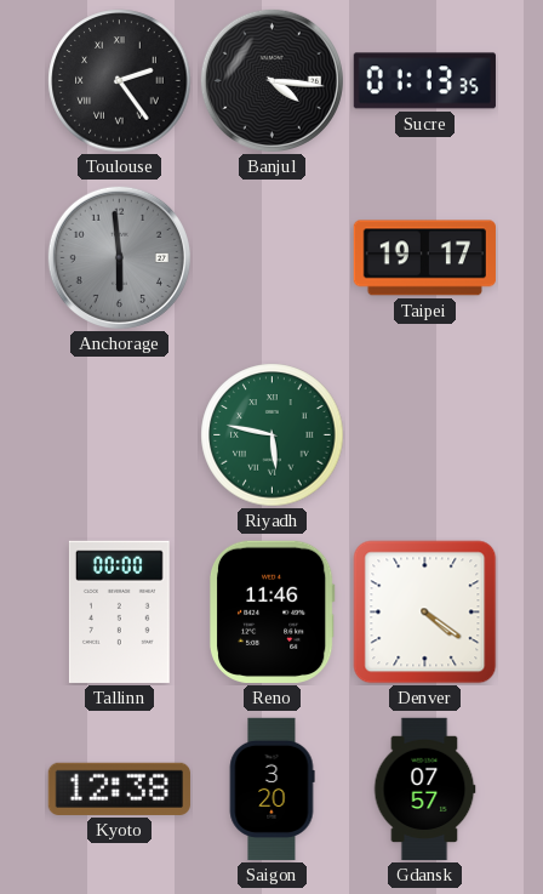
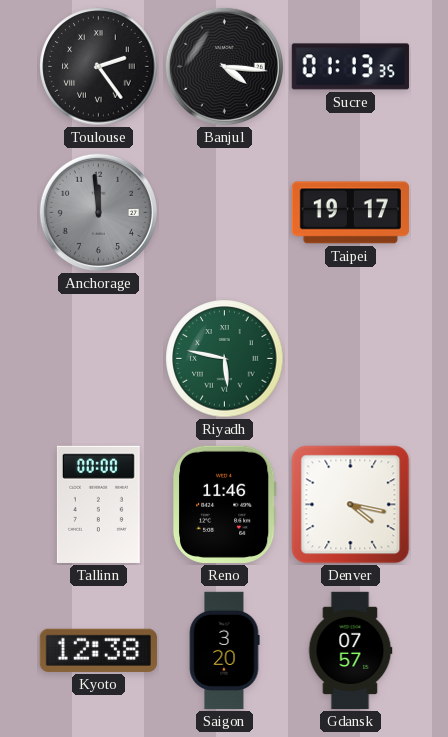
Anchorage: 5:59 -> 11:59
Denver: 4:21 -> 4:17
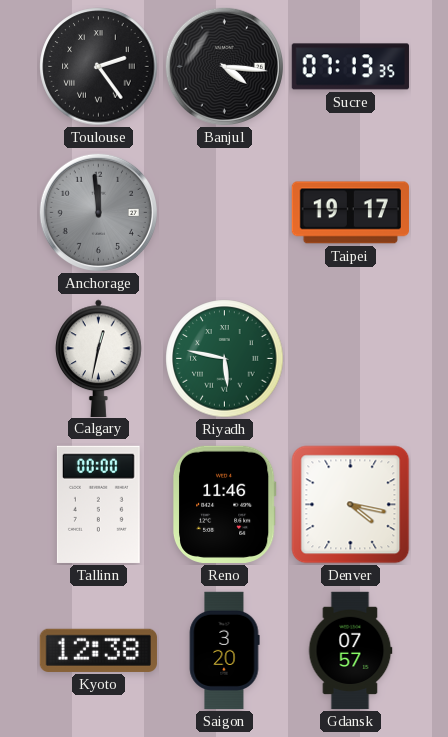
Sucre: 01:13 -> 07:13
Calgary: none -> 12:32
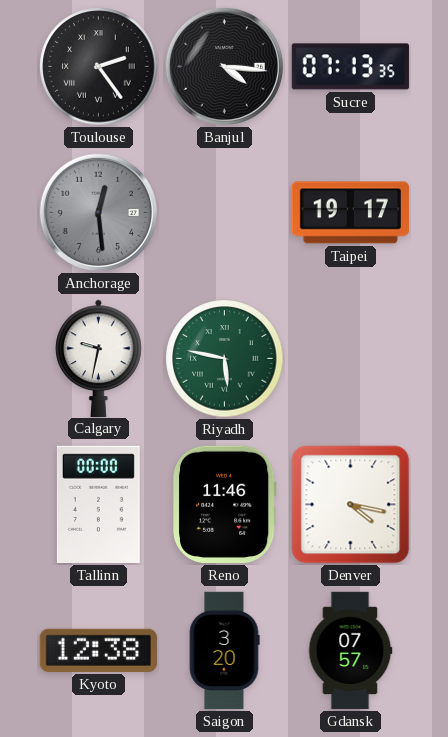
Anchorage: 11:59 -> 12:29
Calgary: 12:32 -> 9:32
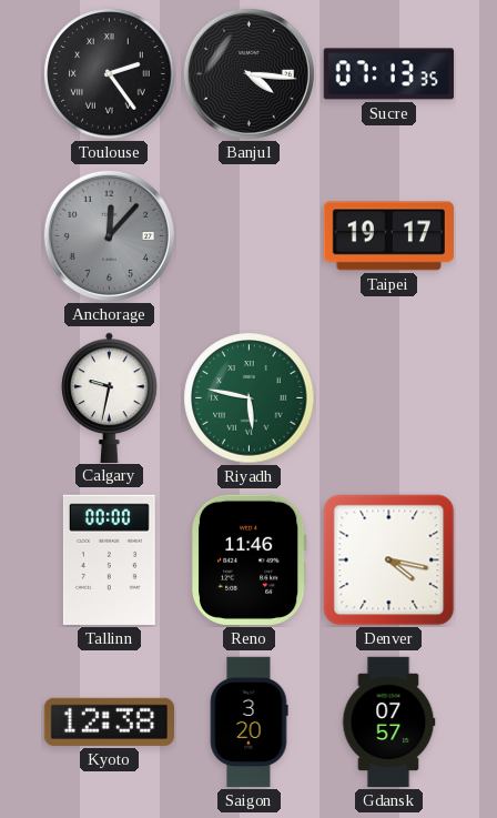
Anchorage: 12:29 -> 12:07
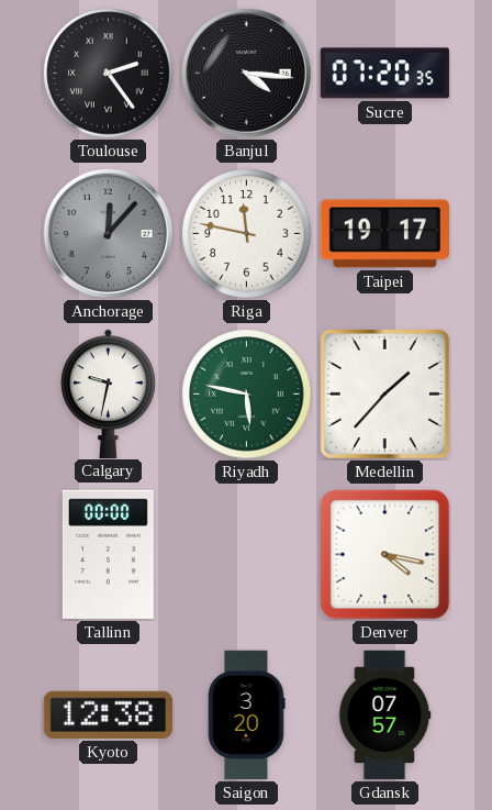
Sucre: 07:13 -> 07:20
Riga: none -> 11:47
Medellin: none -> 1:37
Reno: 11:46 -> none
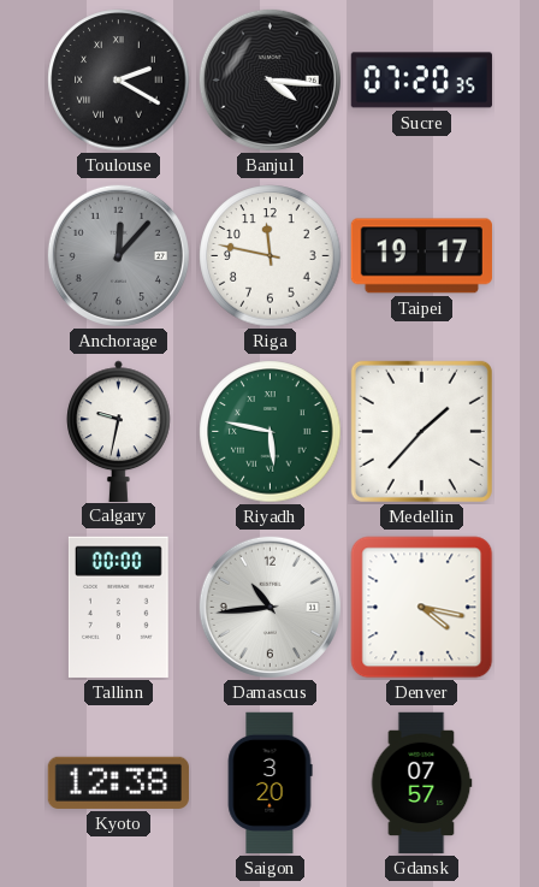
Toulouse: 2:24 -> 2:20
Damascus: none -> 10:44
